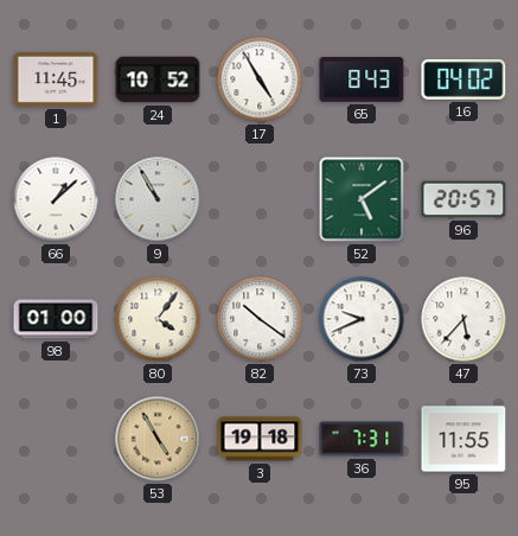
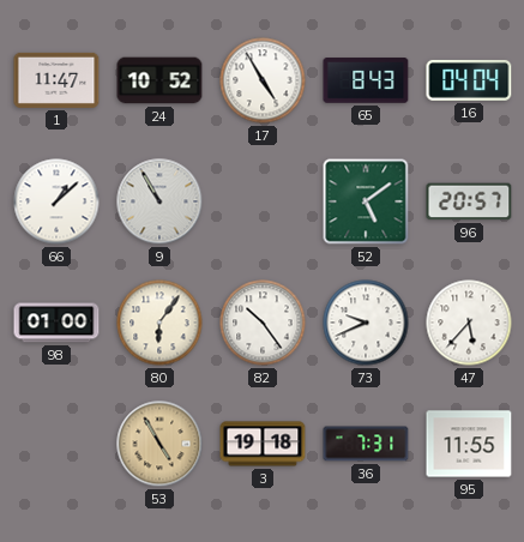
1: 11:45 -> 11:47
16: 04:02 -> 04:04
80: 4:06 -> 6:06
82: 10:21 -> 10:24
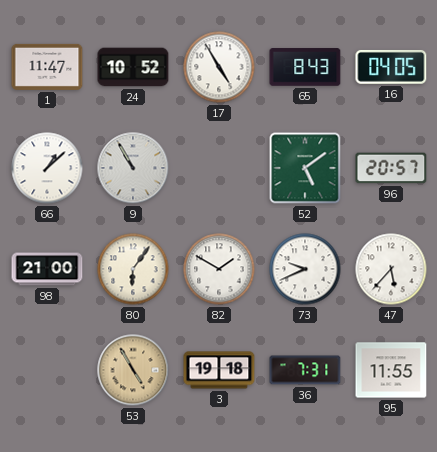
16: 04:04 -> 04:05
98: 01:00 -> 21:00
82: 10:24 -> 1:50
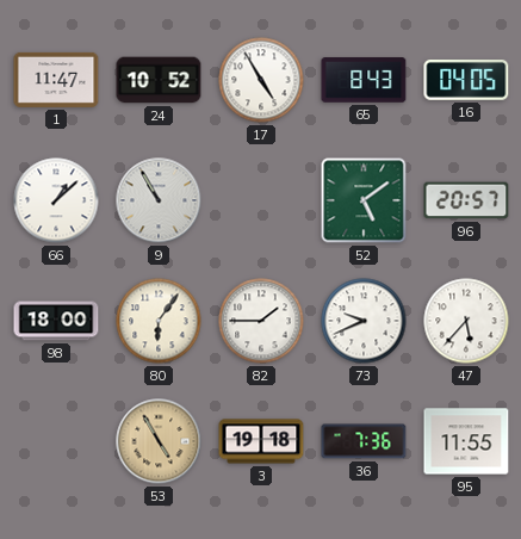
98: 21:00 -> 18:00
82: 1:50 -> 1:45
36: 7:31 -> 7:36
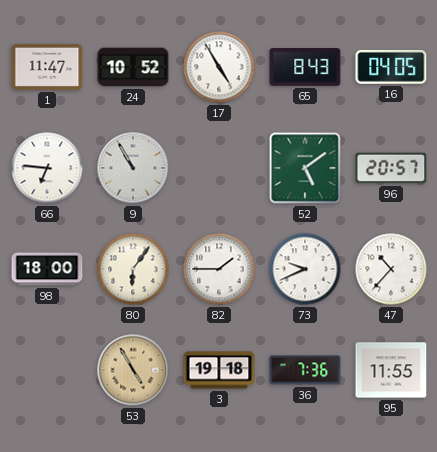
66: 1:08 -> 6:46
47: 5:37 -> 10:37
